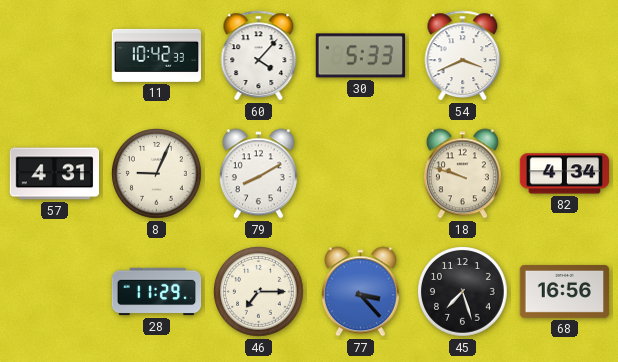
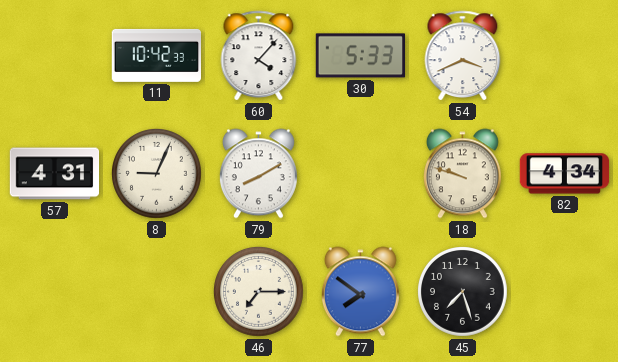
28: 11:29 -> none
77: 3:23 -> 7:51
68: 16:56 -> none
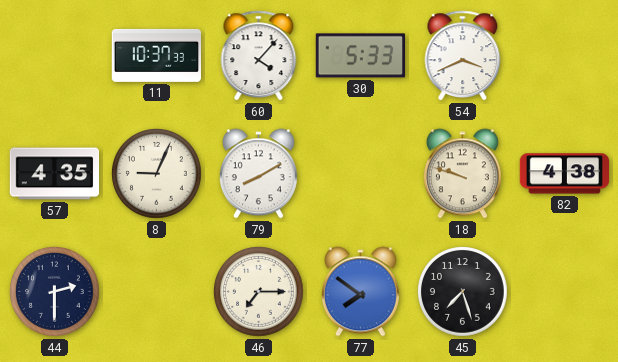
11: 10:42 -> 10:37
57: 4:31 -> 4:35
82: 4:34 -> 4:38
44: none -> 2:30
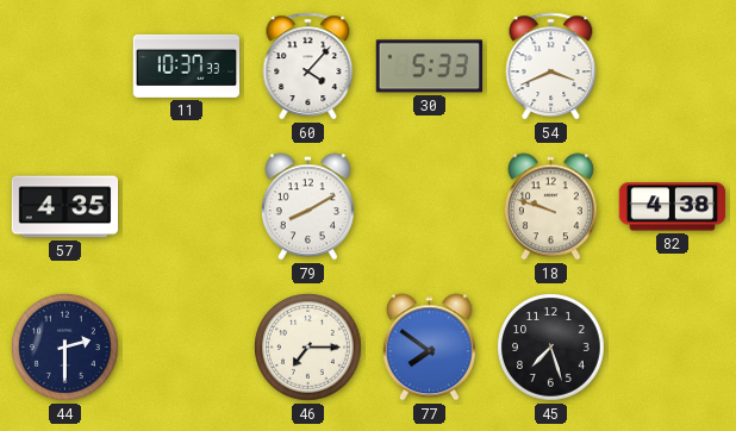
8: 9:04 -> none
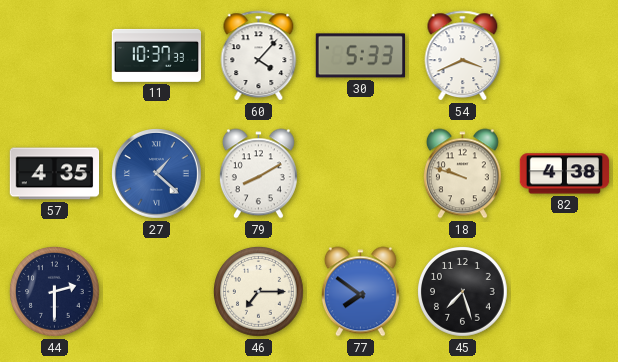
27: none -> 1:22
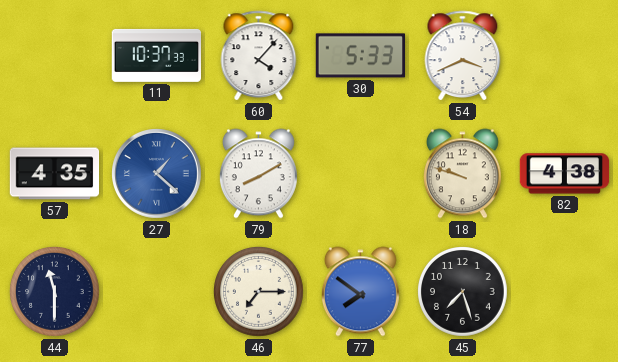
44: 2:30 -> 11:30
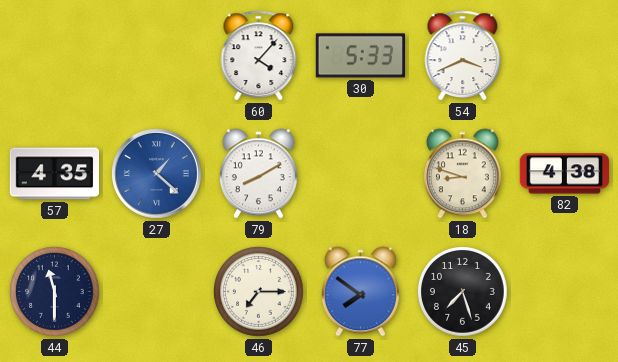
11: 10:37 -> none
18: 9:48 -> 8:48
